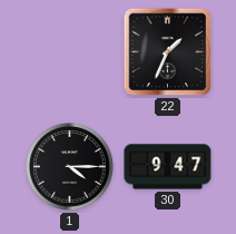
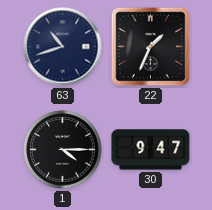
63: none -> 10:42
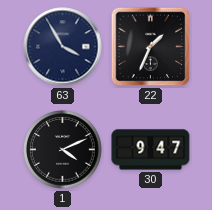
63: 10:42 -> 3:55
1: 4:15 -> 4:11
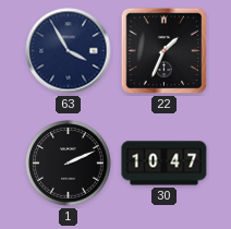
1: 4:11 -> 2:11
30: 9:47 -> 10:47
